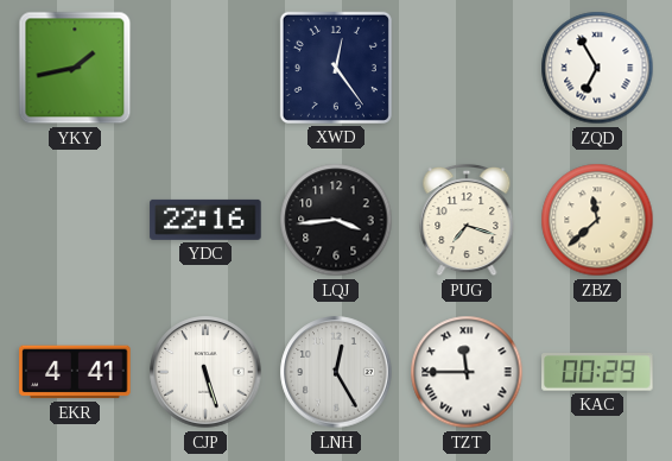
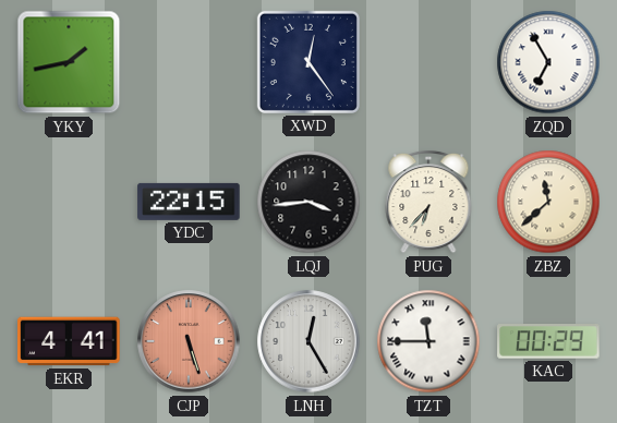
YDC: 22:16 -> 22:15
PUG: 7:18 -> 6:37
CJP dial: white -> salmon
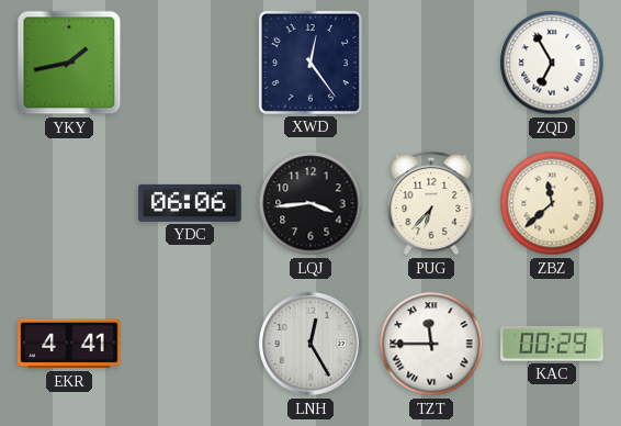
YDC: 22:15 -> 06:06
CJP: 5:27 -> none
